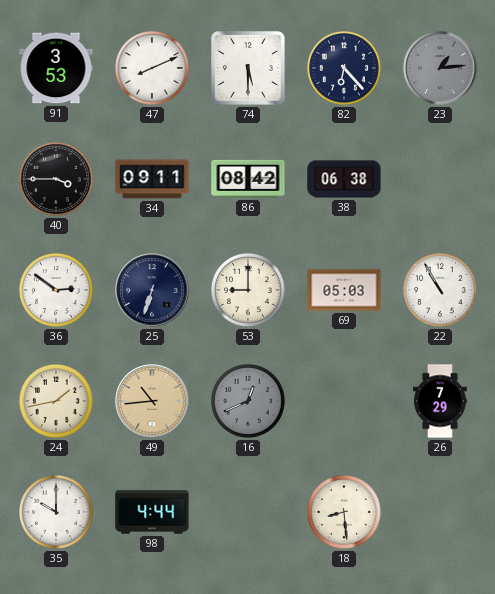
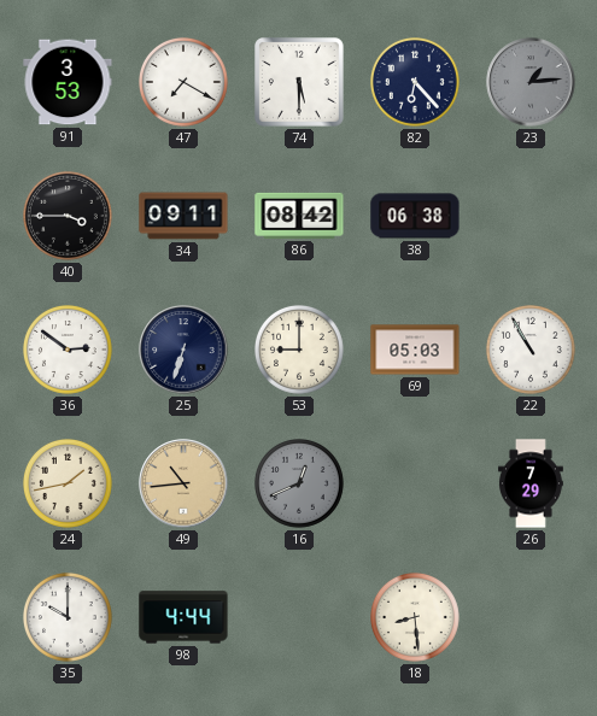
47: 8:11 -> 7:20
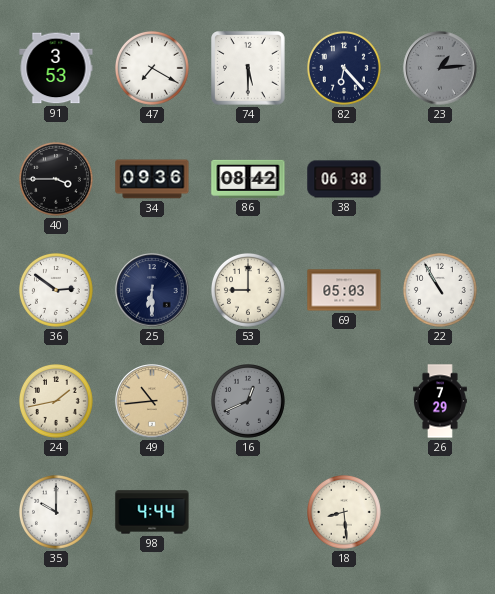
34: 09:11 -> 09:36
25: 6:33 -> 6:30
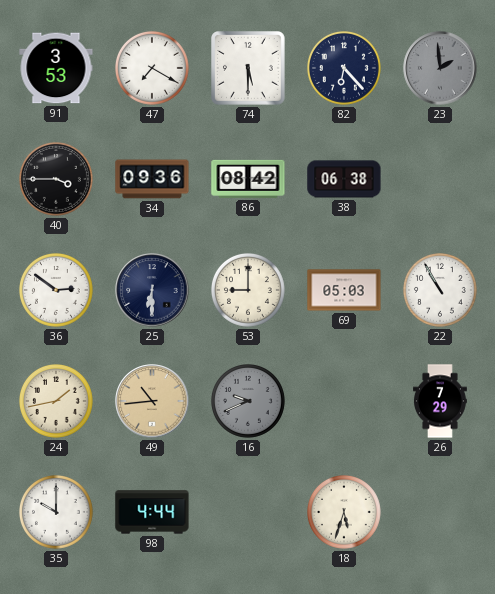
23: 1:14 -> 1:59
16: 12:41 -> 9:41
18: 8:29 -> 5:33
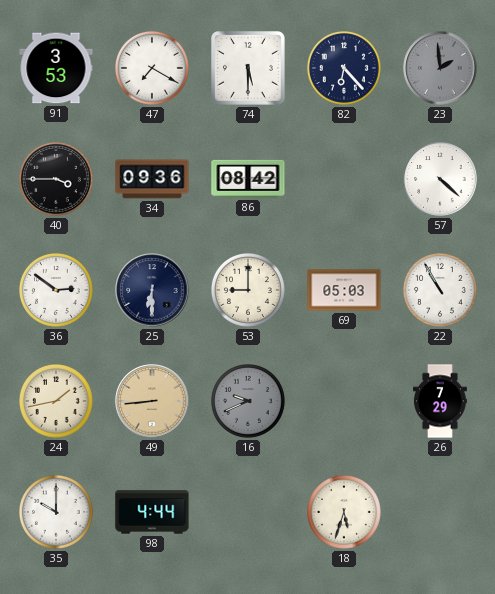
38: 06:38 -> none
57: none -> 4:22
49: 10:44 -> 8:44
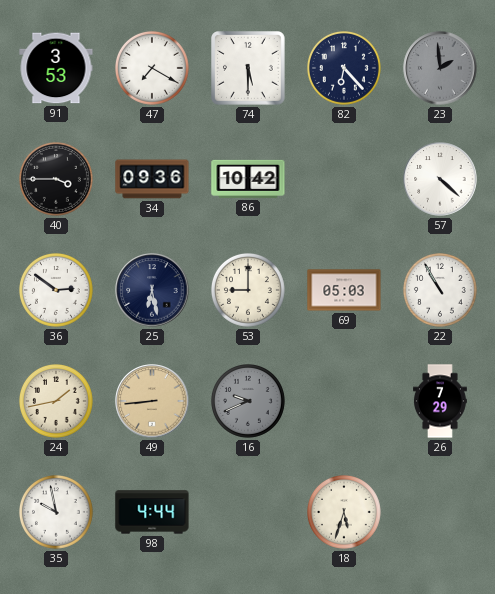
86: 08:42 -> 10:42
25: 6:30 -> 6:28
35: 10:00 -> 9:58
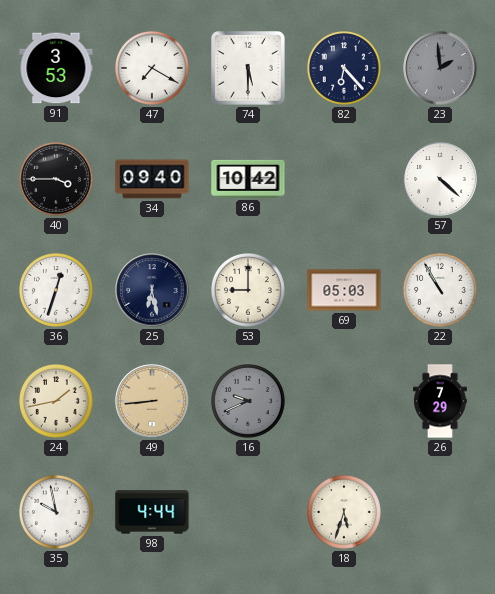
34: 09:36 -> 09:40
36: 2:51 -> 12:33
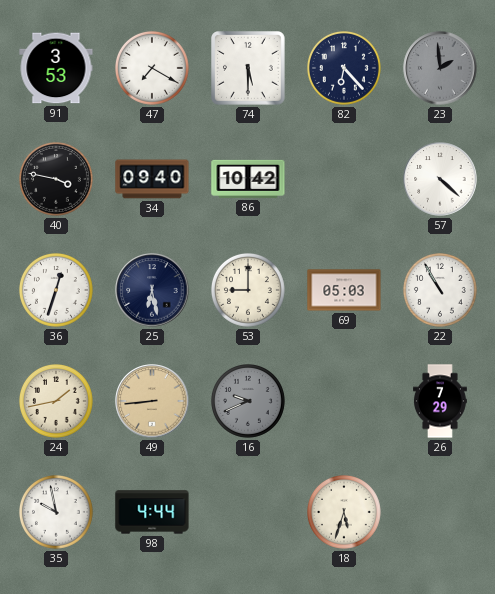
40: 3:45 -> 3:47
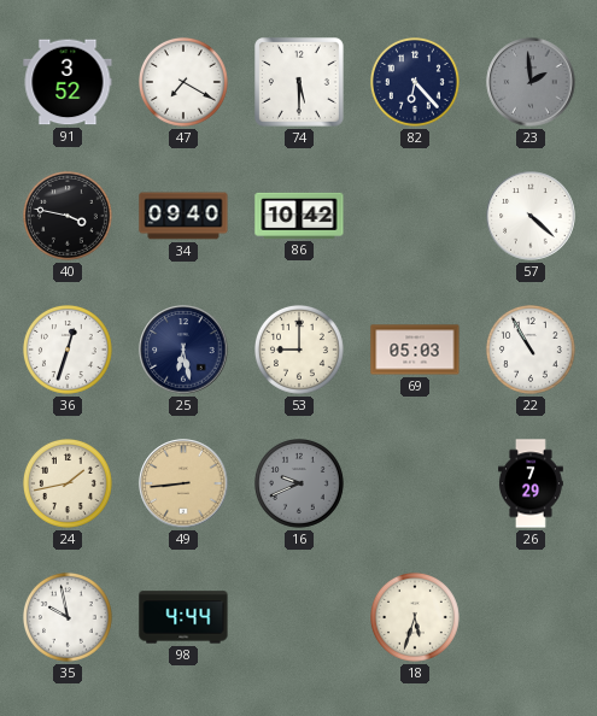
91: 3:53 -> 3:52
